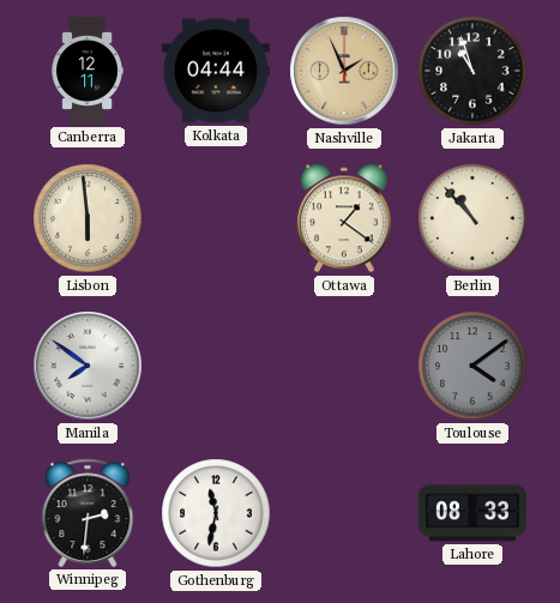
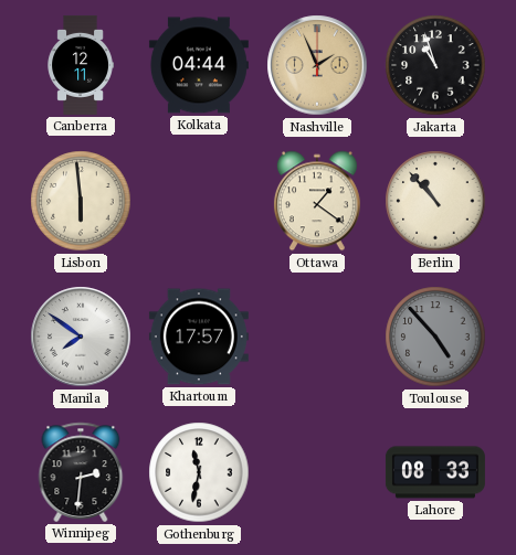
Khartoum: none -> 17:57
Toulouse: 4:09 -> 4:53
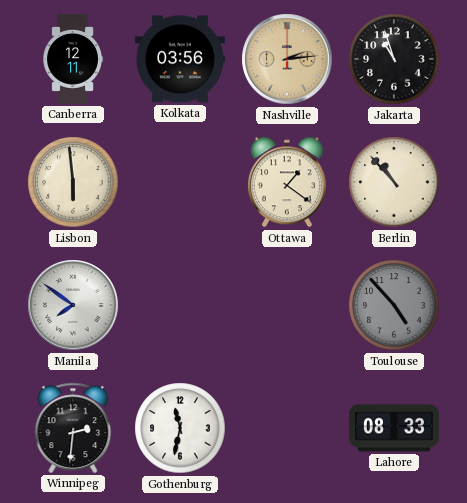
Kolkata: 04:44 -> 03:56
Nashville: 1:56 -> 2:14
Khartoum: 17:57 -> none
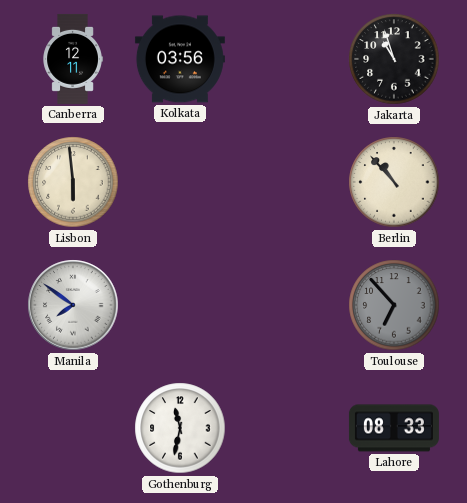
Nashville: 2:14 -> none
Ottawa: 1:21 -> none
Toulouse: 4:53 -> 6:53
Winnipeg: 2:31 -> none
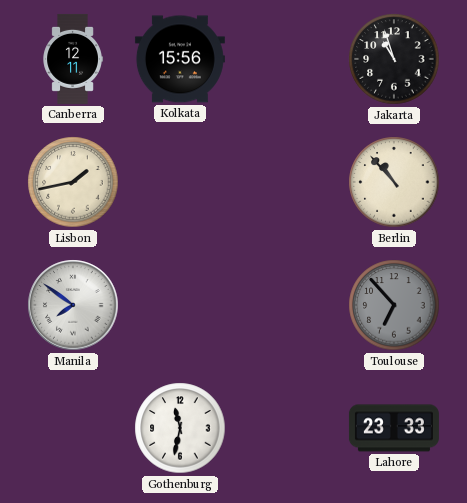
Kolkata: 03:56 -> 15:56
Lisbon: 5:59 -> 1:43
Lahore: 08:33 -> 23:33
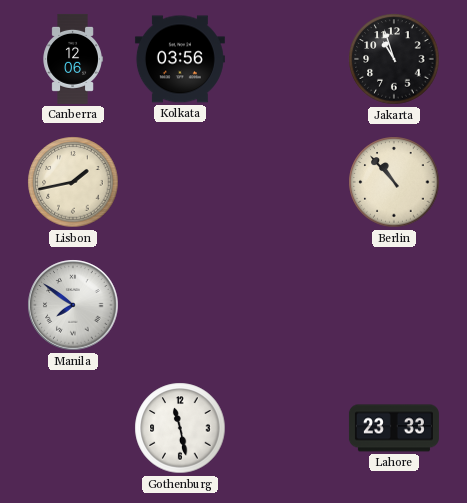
Canberra: 12:11 -> 12:06
Kolkata: 15:56 -> 03:56
Toulouse: 6:53 -> none
Gothenburg: 11:32 -> 11:28
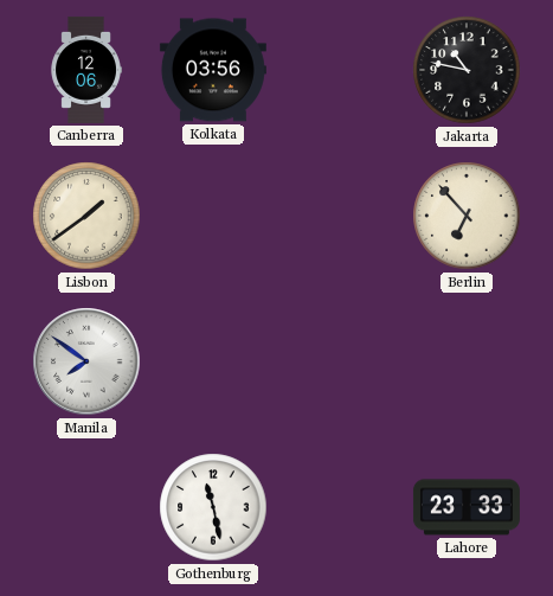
Jakarta: 10:57 -> 10:47
Lisbon: 1:43 -> 1:39
Berlin: 10:53 -> 6:53
